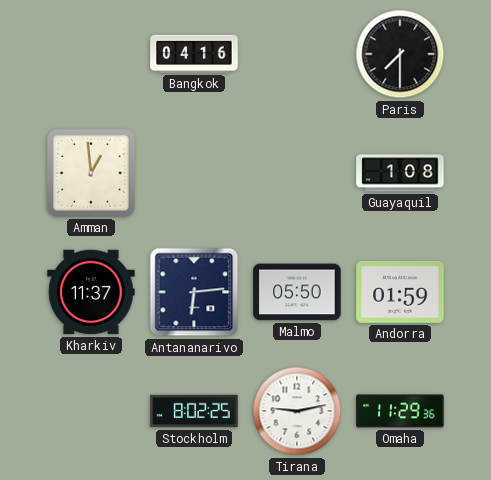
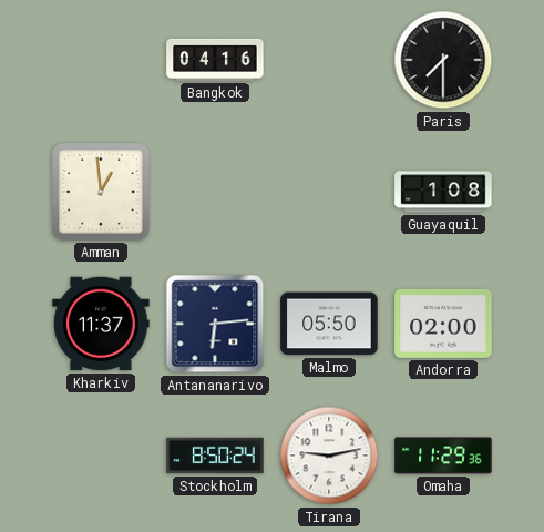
Andorra: 01:59 -> 02:00
Stockholm: 8:02 -> 8:50
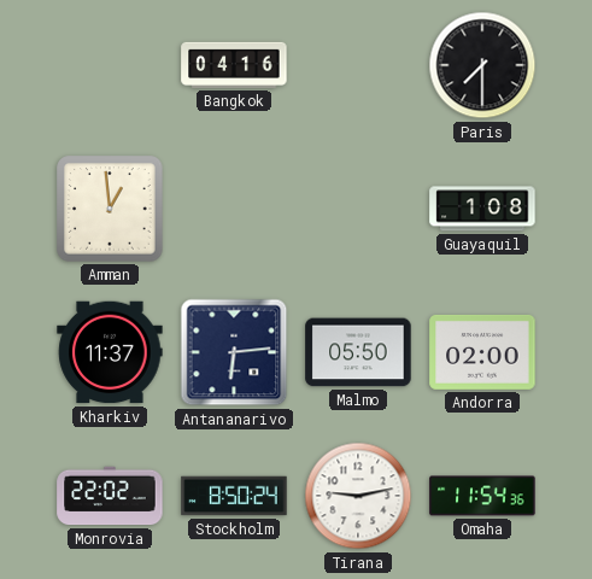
Monrovia: none -> 22:02
Omaha: 11:29 -> 11:54
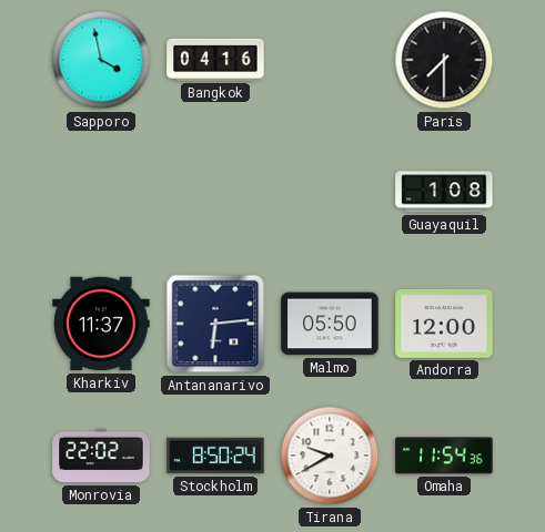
Sapporo: none -> 3:58
Amman: 12:59 -> none
Andorra: 02:00 -> 12:00
Tirana: 9:13 -> 9:40
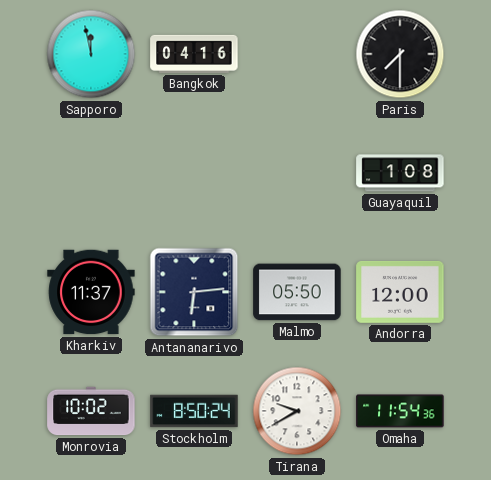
Sapporo: 3:58 -> 11:58
Monrovia: 22:02 -> 10:02
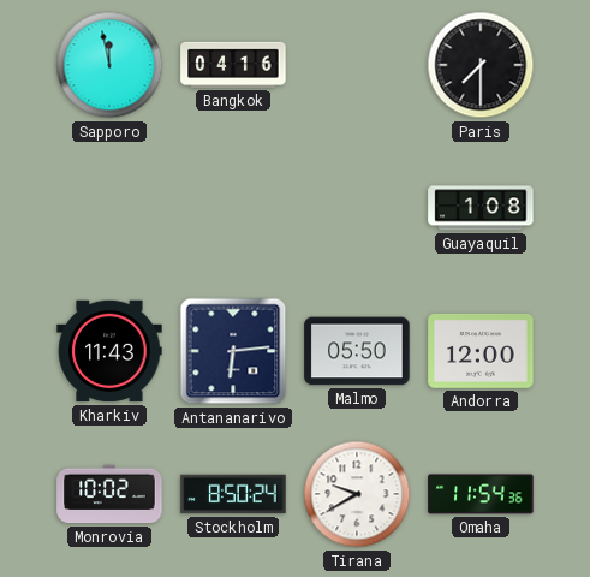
Kharkiv: 11:37 -> 11:43
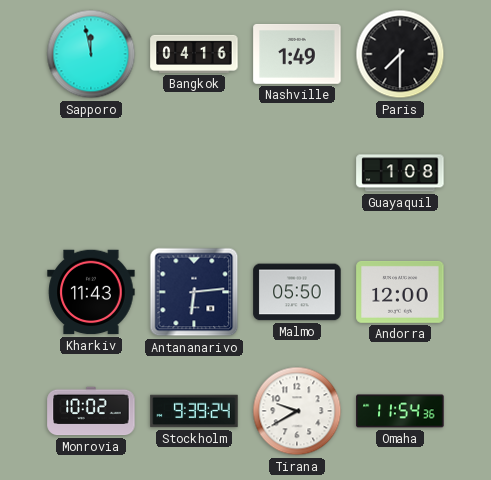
Nashville: none -> 1:49
Stockholm: 8:50 -> 9:39
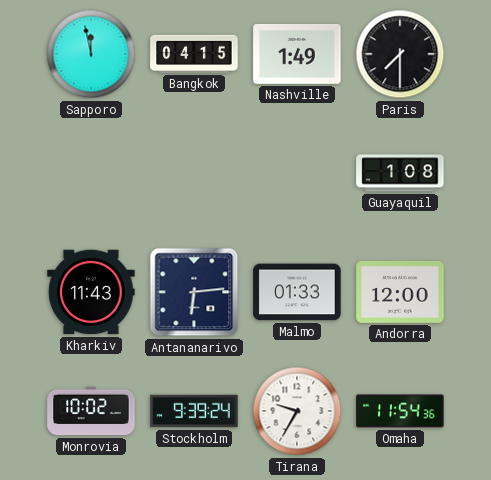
Bangkok: 04:16 -> 04:15
Malmo: 05:50 -> 01:33
Tirana: 9:40 -> 9:35
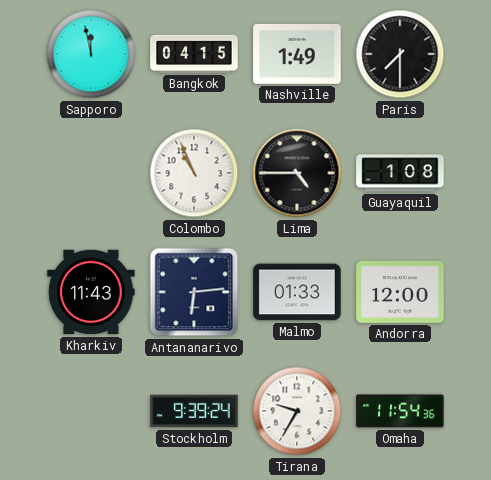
Colombo: none -> 10:56
Lima: none -> 4:45
Monrovia: 10:02 -> none
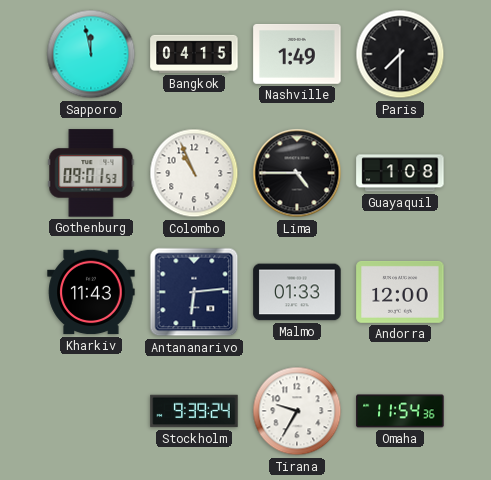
Gothenburg: none -> 09:01
